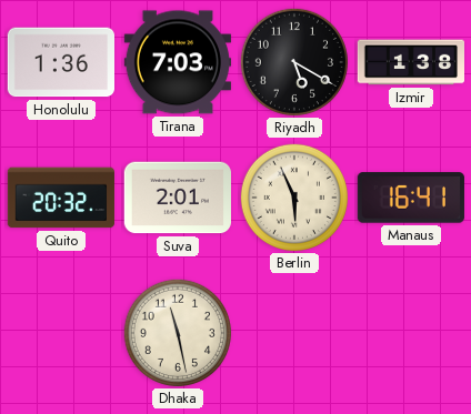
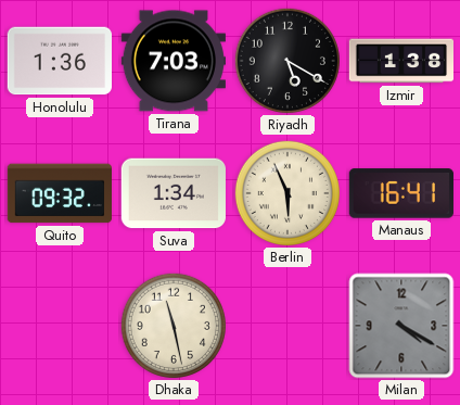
Quito: 20:32 -> 09:32
Suva: 2:01 -> 1:34
Milan: none -> 4:20
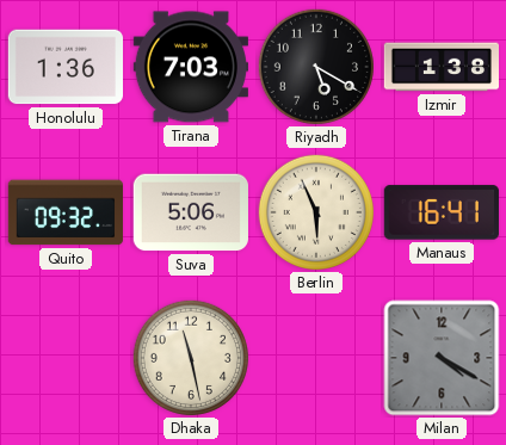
Suva: 1:34 -> 5:06
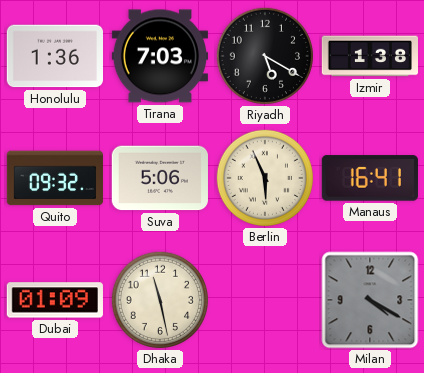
Dubai: none -> 01:09
